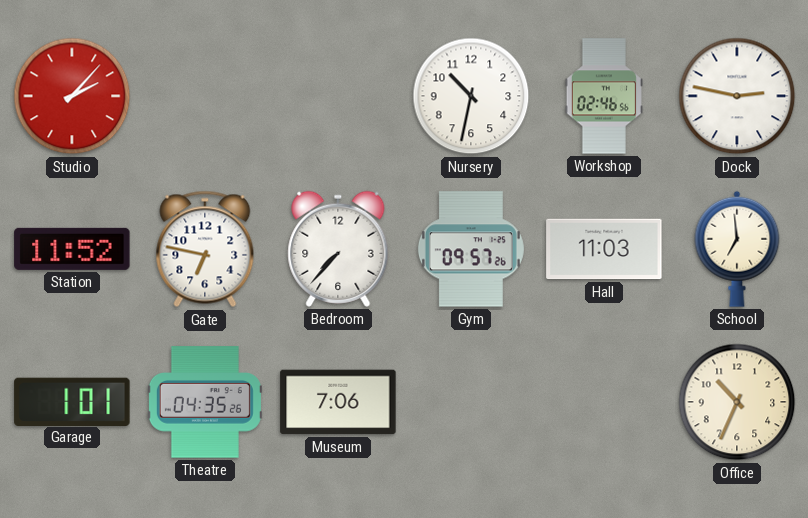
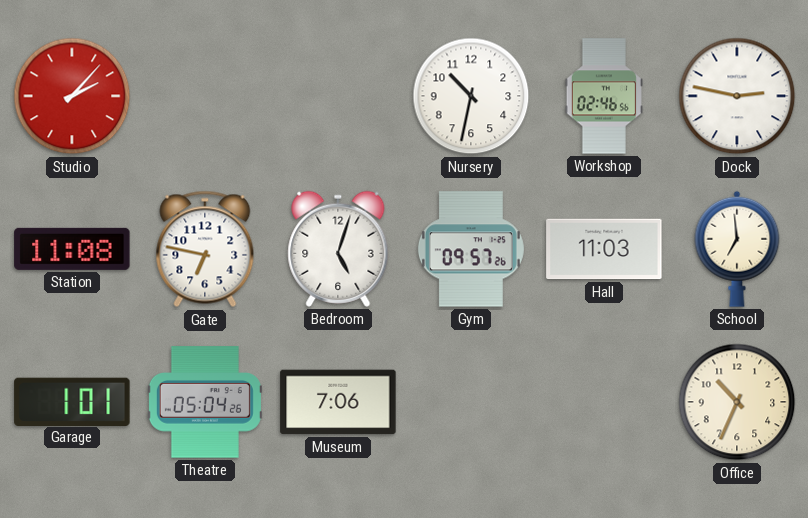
Station: 11:52 -> 11:08
Bedroom: 7:37 -> 5:03
Theatre: 04:35 -> 05:04
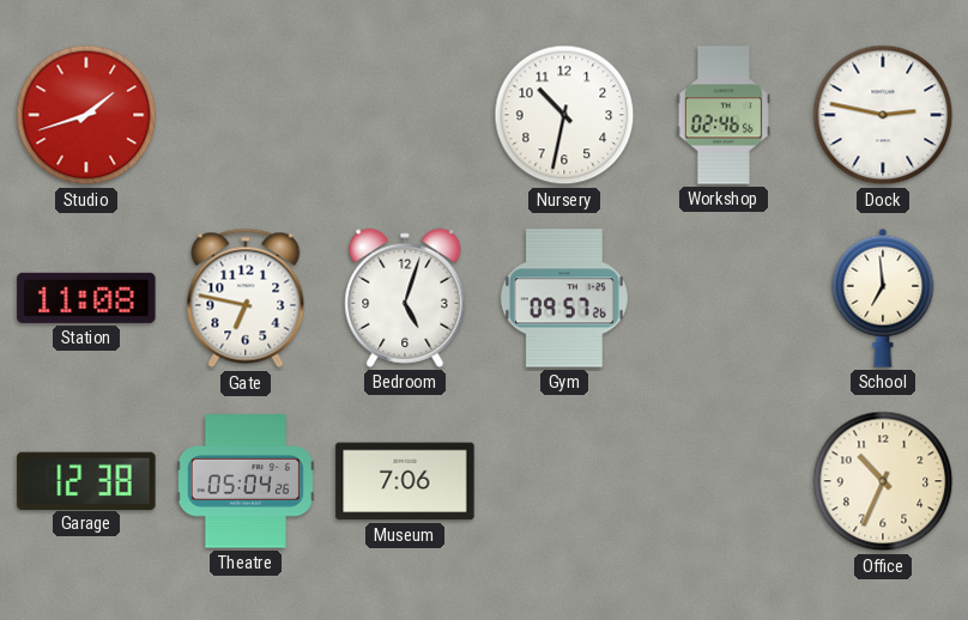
Studio: 2:07 -> 1:42
Hall: 11:03 -> none
Garage: 1:01 -> 12:38
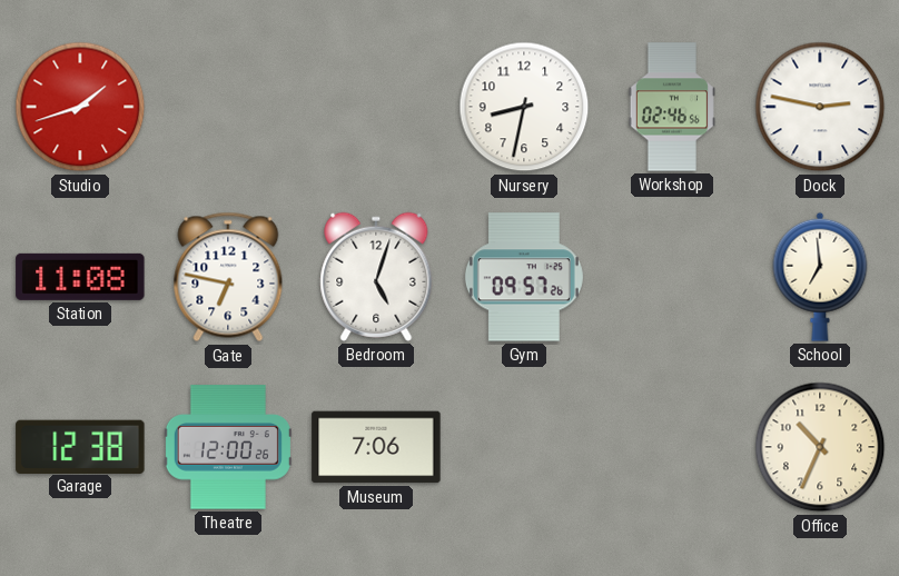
Nursery: 10:32 -> 8:32
Theatre: 05:04 -> 12:00
